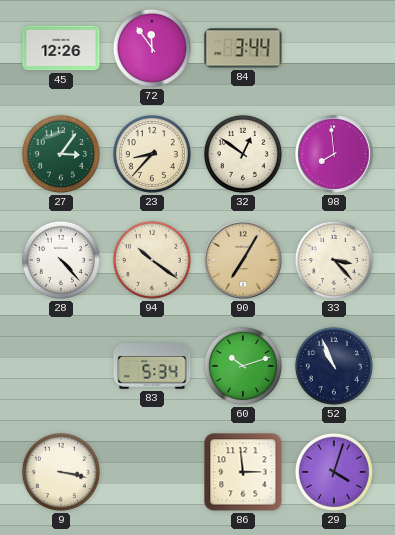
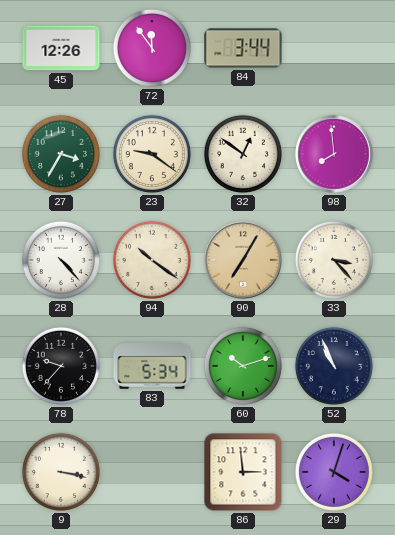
27: 3:06 -> 3:35
23: 8:37 -> 9:21
78: none -> 9:37
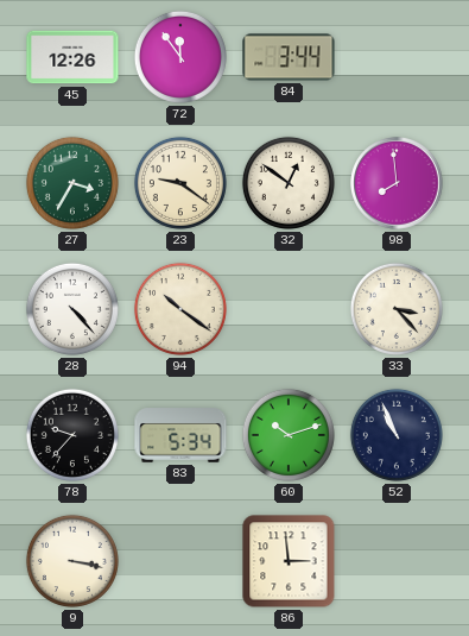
90: 7:05 -> none
29: 4:03 -> none
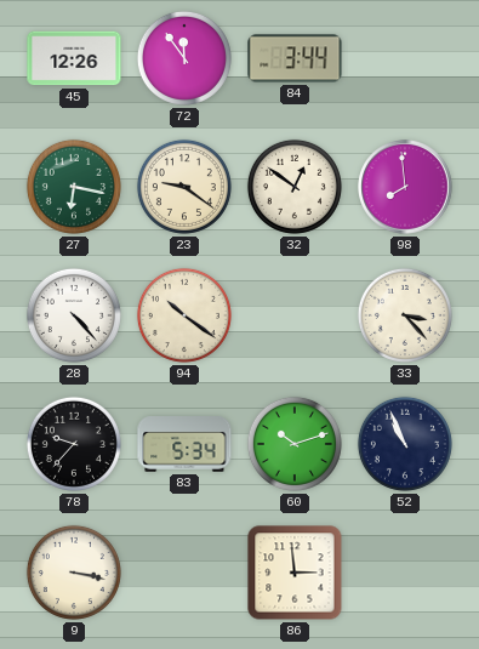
27: 3:35 -> 6:17
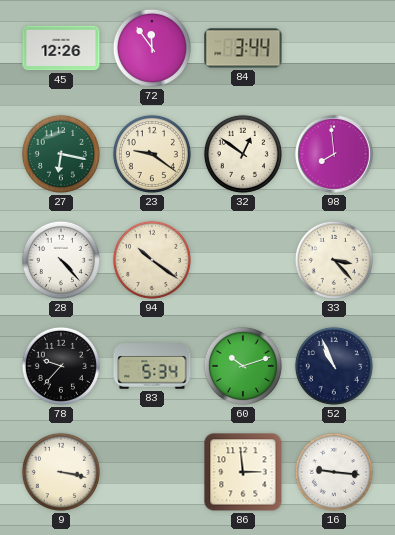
16: none -> 9:16
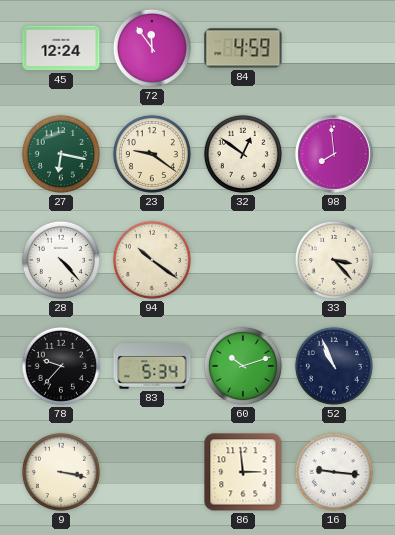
45: 12:26 -> 12:24
84: 3:44 -> 4:59
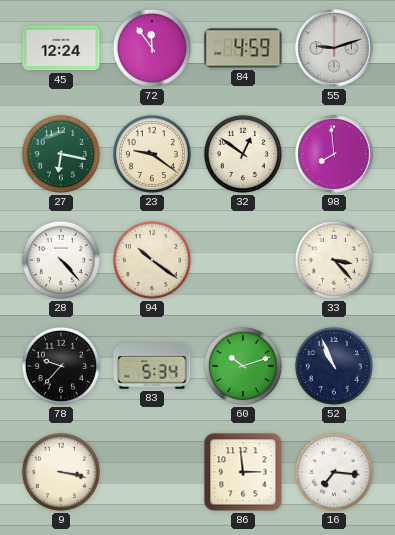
55: none -> 9:12
16: 9:16 -> 7:16
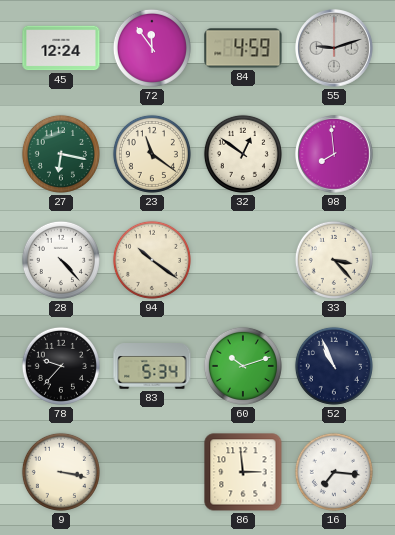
23: 9:21 -> 11:21
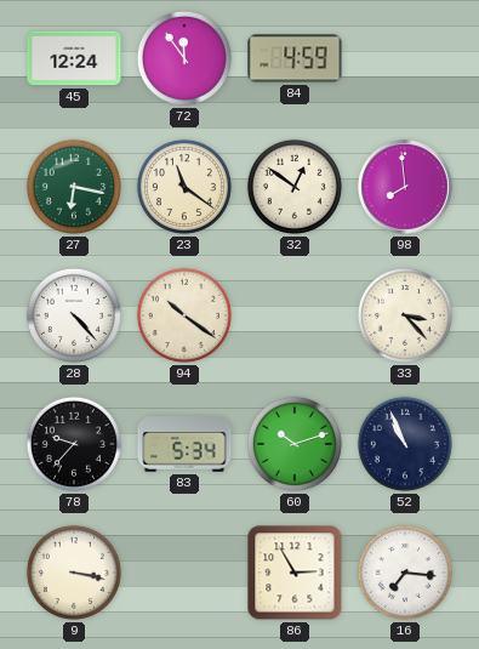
55: 9:12 -> none
86: 2:59 -> 2:55
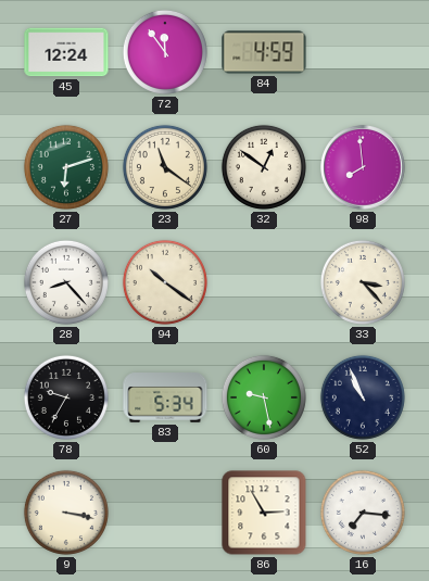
27: 6:17 -> 6:12
28: 4:23 -> 8:23
78: 9:37 -> 9:35
60: 10:12 -> 9:28
